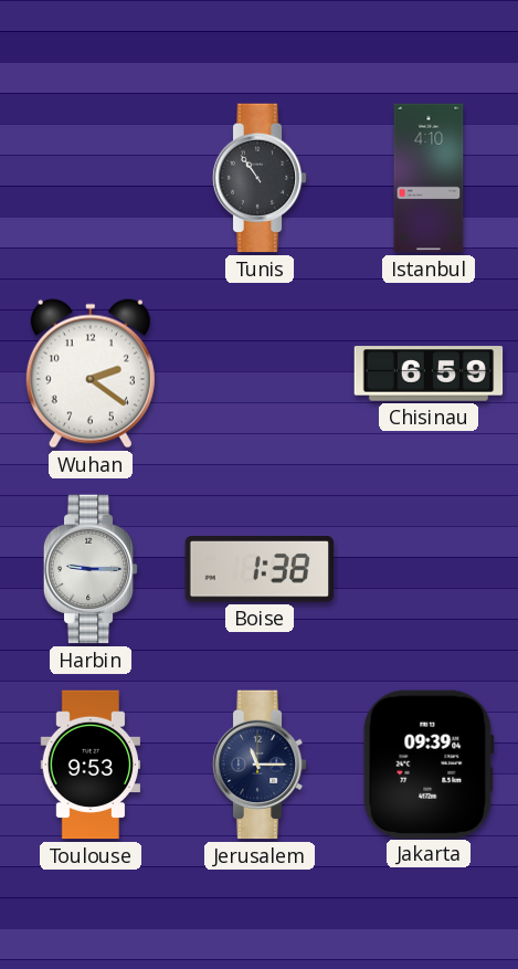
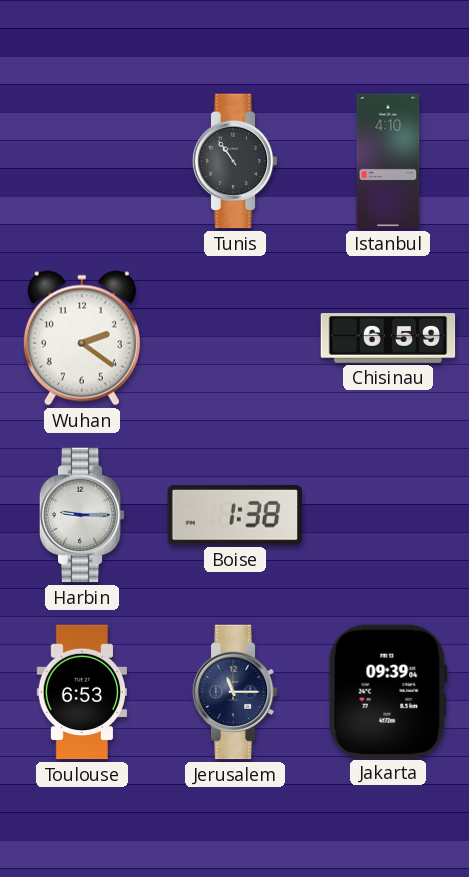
Toulouse: 9:53 -> 6:53
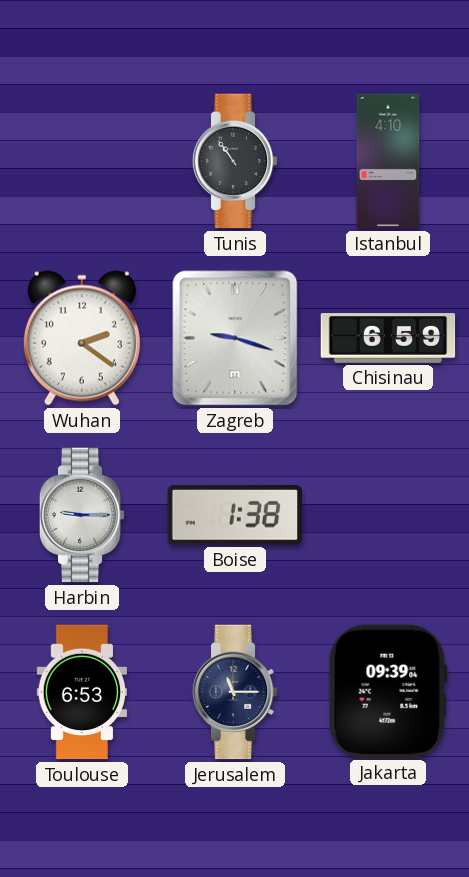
Zagreb: none -> 9:18
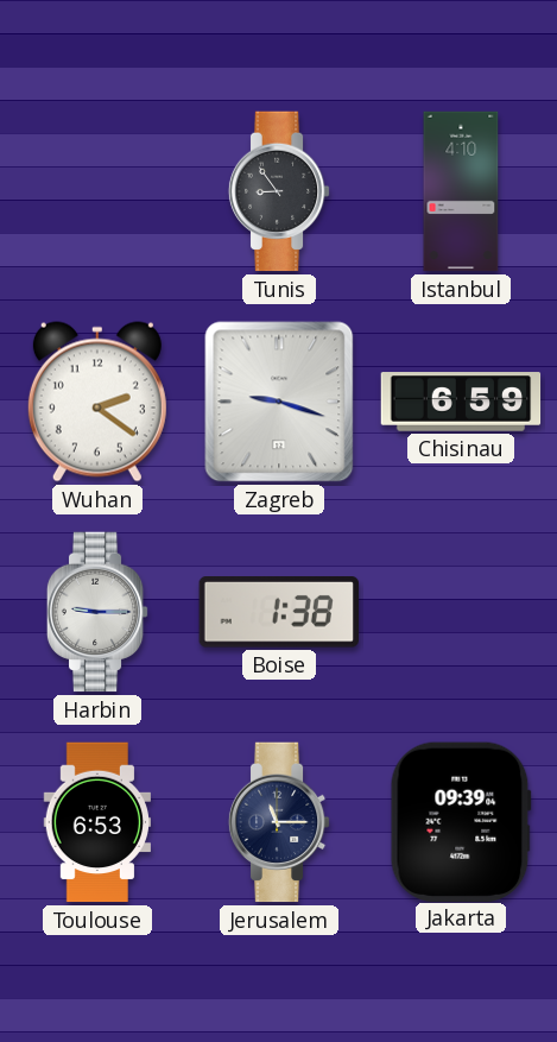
Tunis: 10:54 -> 8:54
